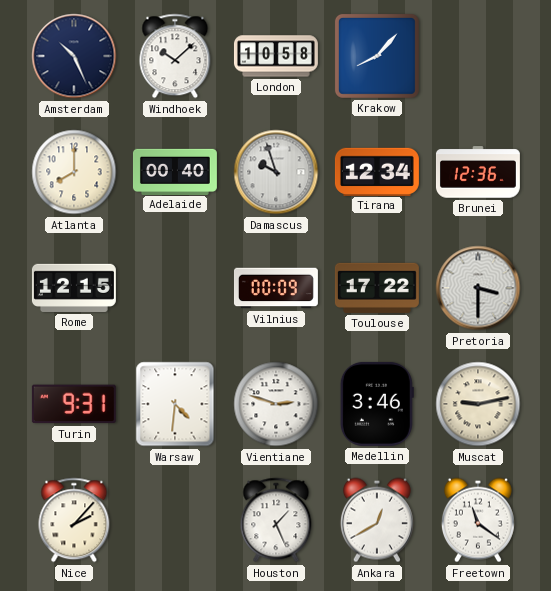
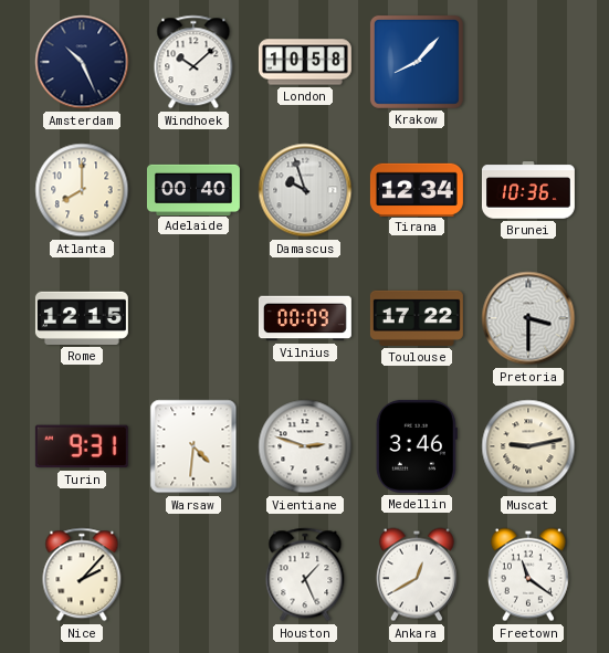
Brunei: 12:36 -> 10:36
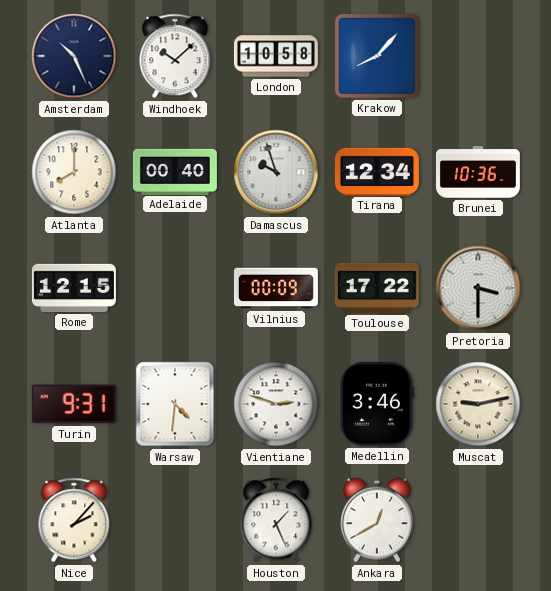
Freetown: 11:21 -> none
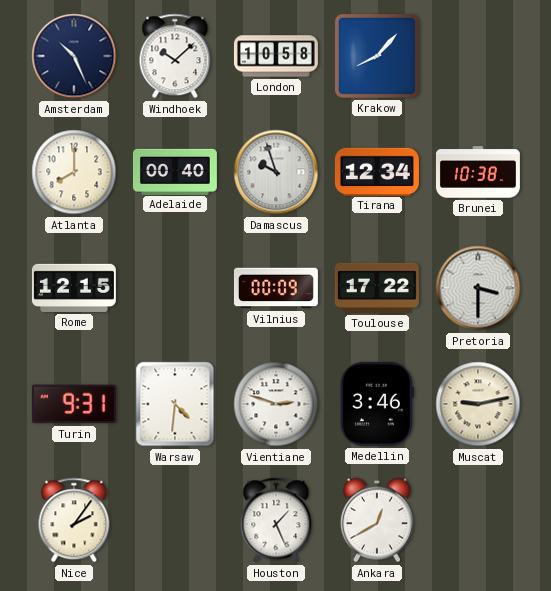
Brunei: 10:36 -> 10:38
Nice: 2:07 -> 2:06
